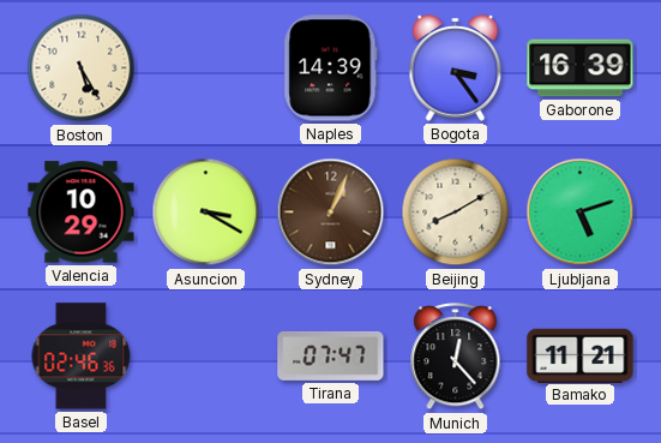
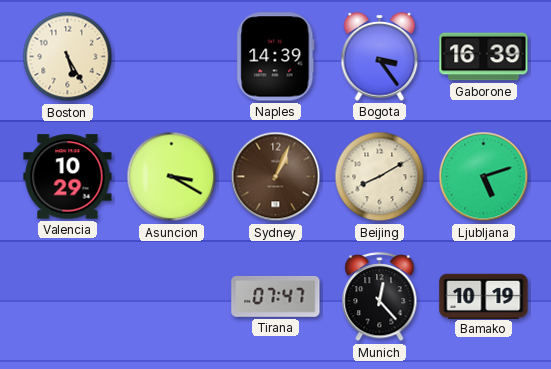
Basel: 02:46 -> none
Bamako: 11:21 -> 10:19
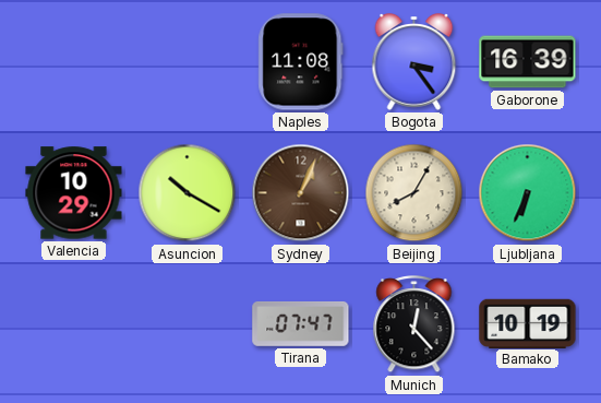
Boston: 5:25 -> none
Naples: 14:39 -> 11:08
Asuncion: 3:20 -> 10:20
Beijing: 8:10 -> 8:05
Ljubljana: 5:12 -> 6:34
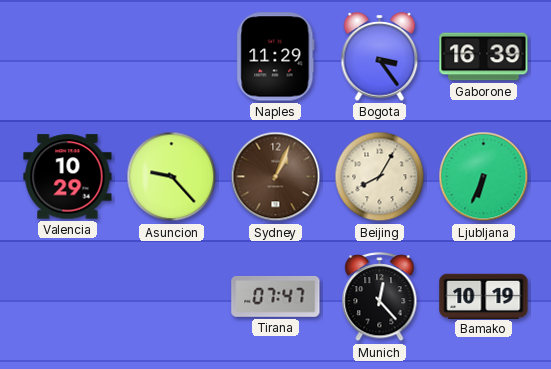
Naples: 11:08 -> 11:29
Asuncion: 10:20 -> 9:23
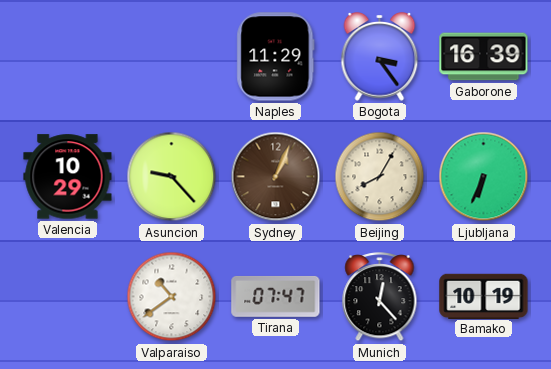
Valparaiso: none -> 10:39
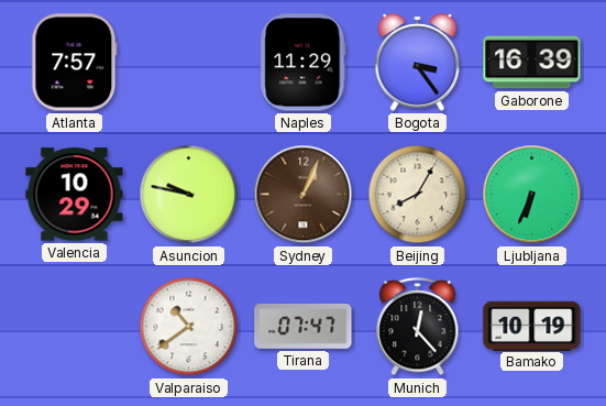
Atlanta: none -> 7:57
Asuncion: 9:23 -> 9:47
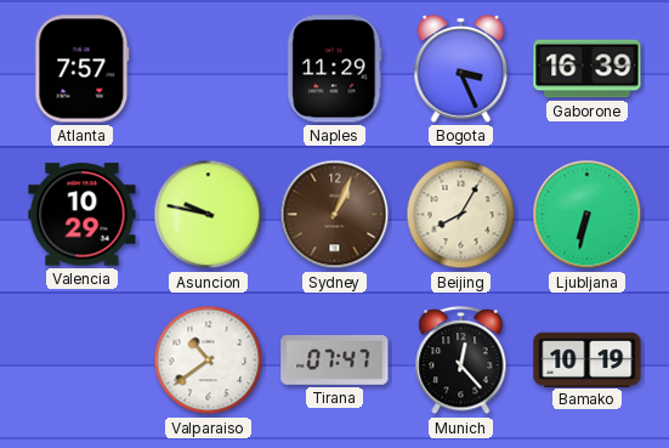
Bogota: 3:24 -> 3:26
Ljubljana: 6:34 -> 6:32
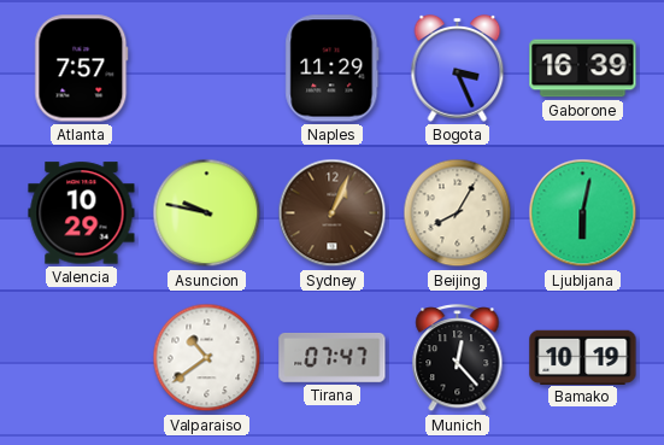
Ljubljana: 6:32 -> 6:02
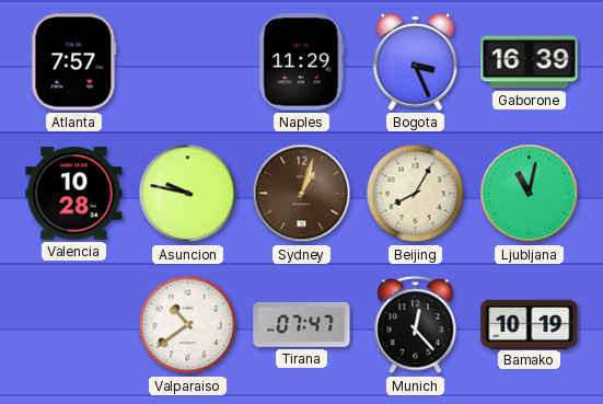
Valencia: 10:29 -> 10:28
Sydney: 1:04 -> 1:03
Ljubljana: 6:02 -> 11:02
